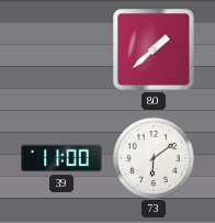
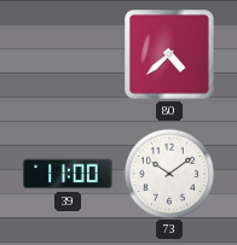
80: 1:38 -> 4:38
73: 6:09 -> 10:09
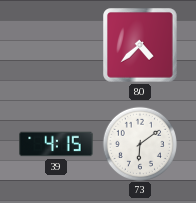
39: 11:00 -> 4:15
73: 10:09 -> 6:09
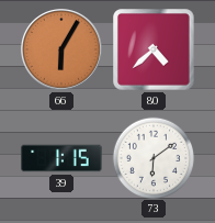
66: none -> 6:05
39: 4:15 -> 1:15
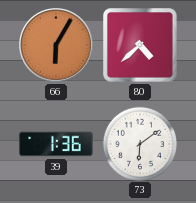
39: 1:15 -> 1:36
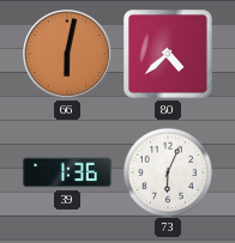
66: 6:05 -> 6:02
73: 6:09 -> 6:04
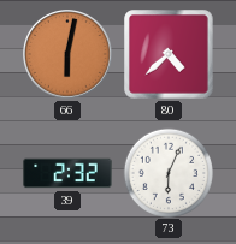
39: 1:36 -> 2:32
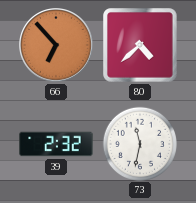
66: 6:02 -> 6:53
73: 6:04 -> 11:32
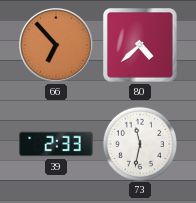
39: 2:32 -> 2:33
